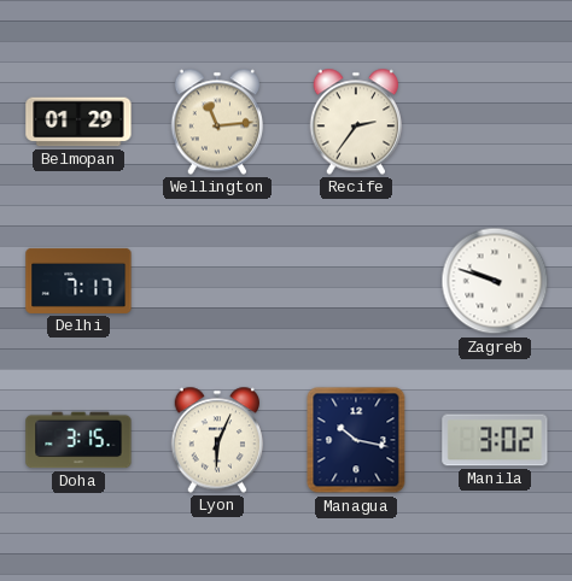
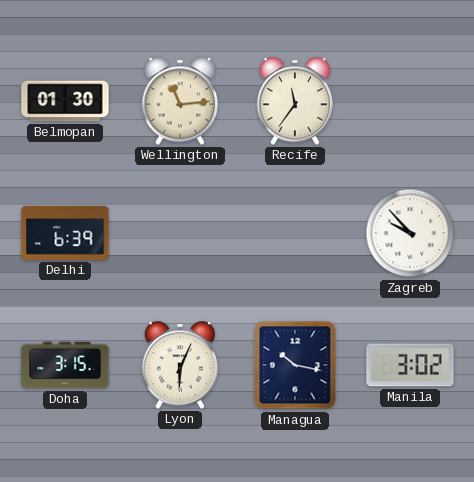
Belmopan: 01:29 -> 01:30
Recife: 2:36 -> 11:36
Delhi: 7:17 -> 6:39
Zagreb: 9:48 -> 9:53
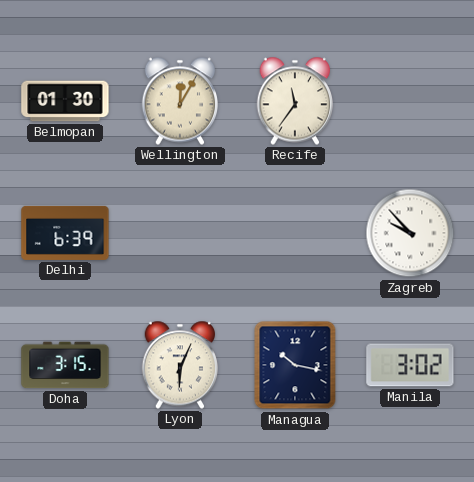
Wellington: 11:14 -> 12:05
